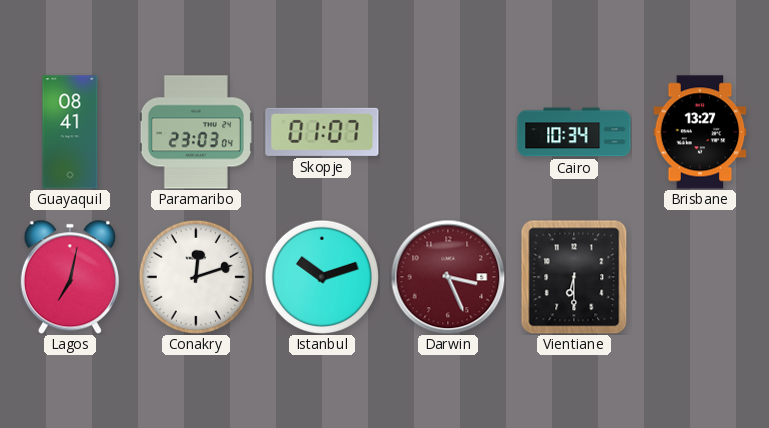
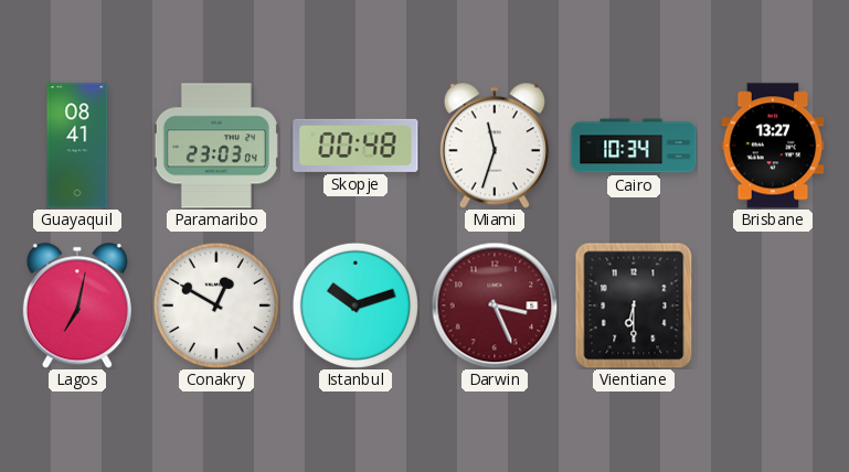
Skopje: 01:07 -> 00:48
Miami: none -> 11:33
Conakry: 12:12 -> 12:50
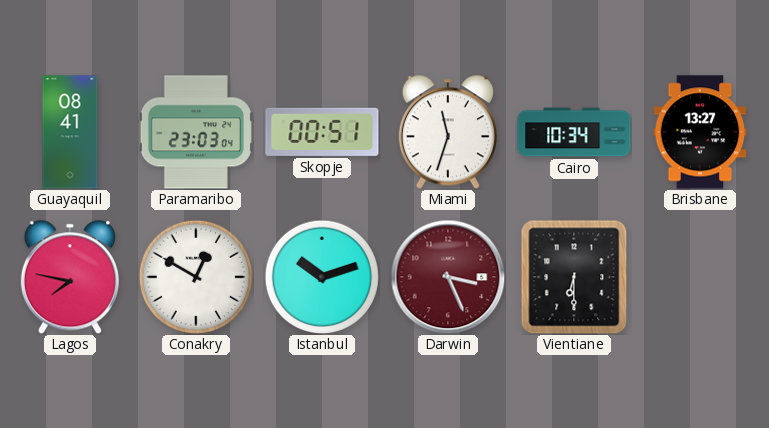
Skopje: 00:48 -> 00:51
Lagos: 7:02 -> 7:47
